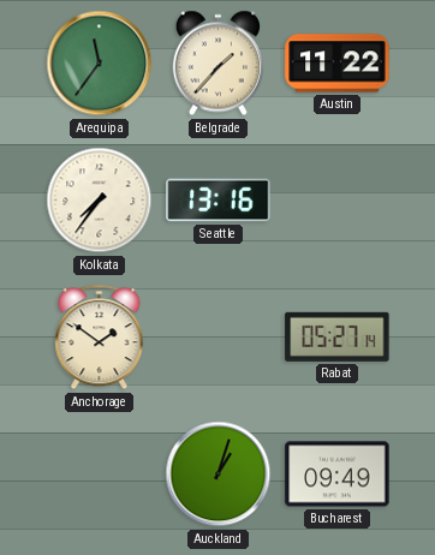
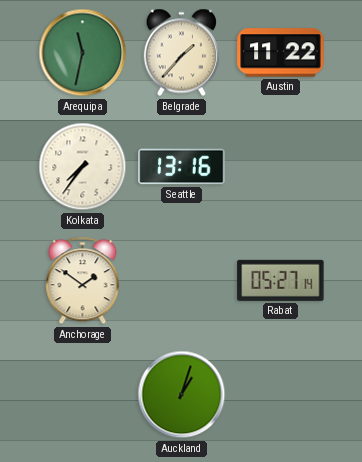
Arequipa: 11:36 -> 11:32
Bucharest: 09:49 -> none
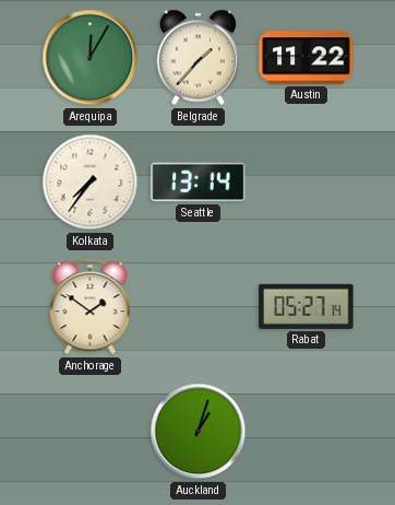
Arequipa: 11:32 -> 12:05
Seattle: 13:16 -> 13:14
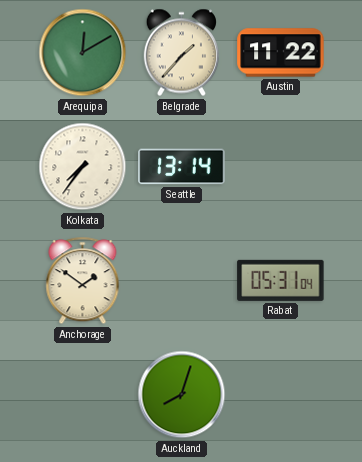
Arequipa: 12:05 -> 12:10
Rabat: 05:27 -> 05:31
Auckland: 1:03 -> 8:03
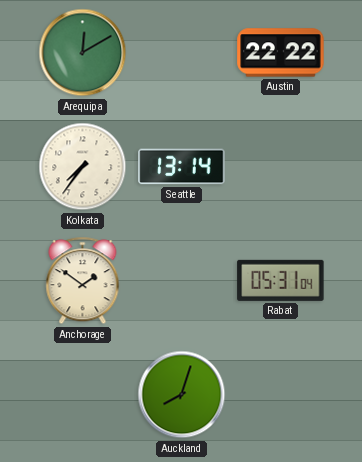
Belgrade: 1:37 -> none
Austin: 11:22 -> 22:22
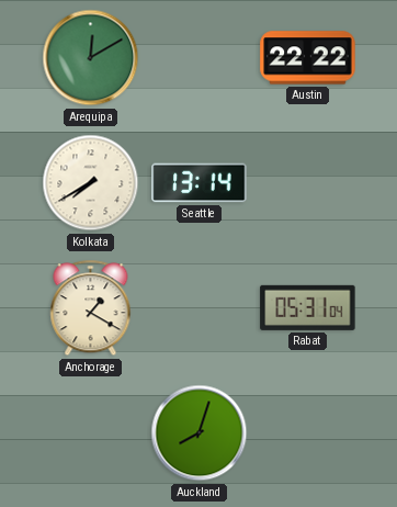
Kolkata: 7:36 -> 7:40
Anchorage: 1:51 -> 1:20
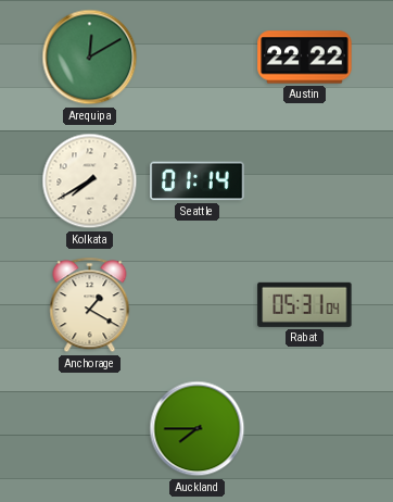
Seattle: 13:14 -> 01:14
Auckland: 8:03 -> 7:45
